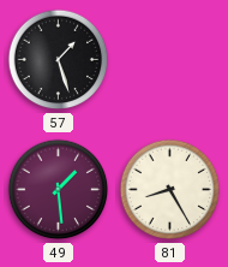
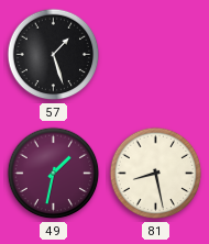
49: 1:29 -> 1:32
81: 8:25 -> 8:28
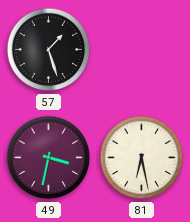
49: 1:32 -> 3:32
81: 8:28 -> 6:28
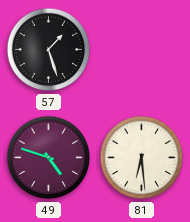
49: 3:32 -> 4:48
81: 6:28 -> 6:29
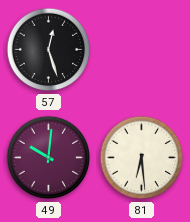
57: 1:27 -> 12:27
49: 4:48 -> 10:01
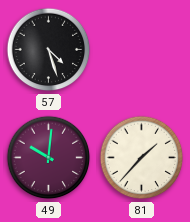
57: 12:27 -> 4:27
81: 6:29 -> 1:37
